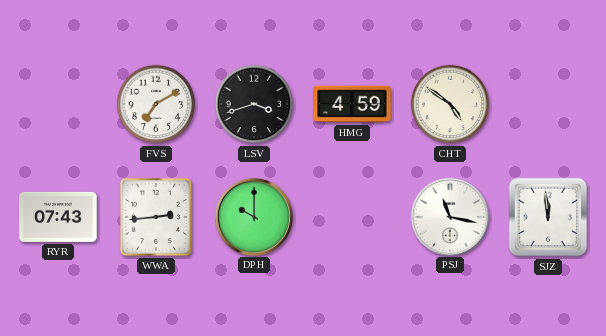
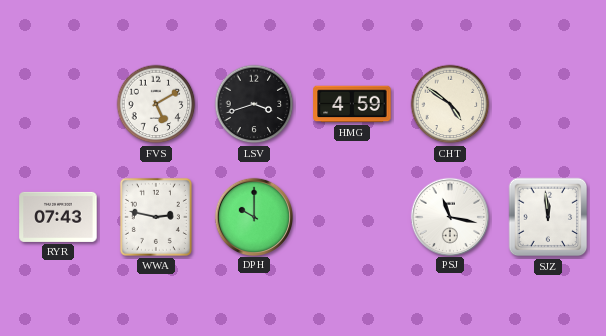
FVS: 7:10 -> 5:10
WWA: 2:44 -> 2:47
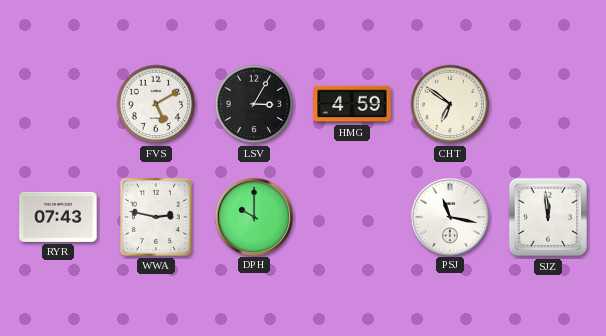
LSV: 3:42 -> 3:05
CHT: 4:51 -> 6:51
